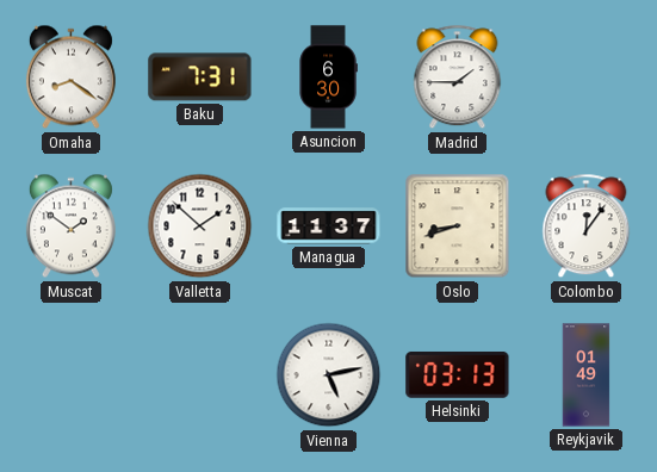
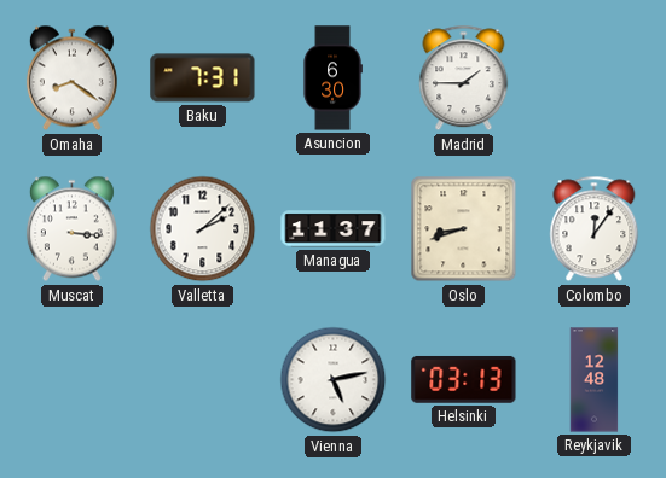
Muscat: 1:51 -> 3:16
Valletta: 1:52 -> 2:08
Reykjavik: 01:49 -> 12:48
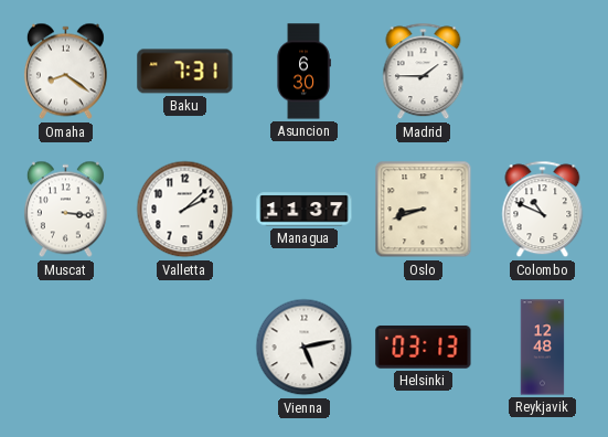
Colombo: 12:06 -> 10:49
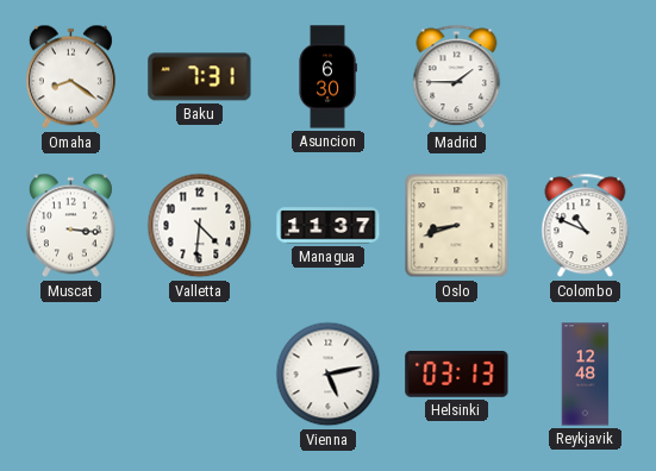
Valletta: 2:08 -> 4:31
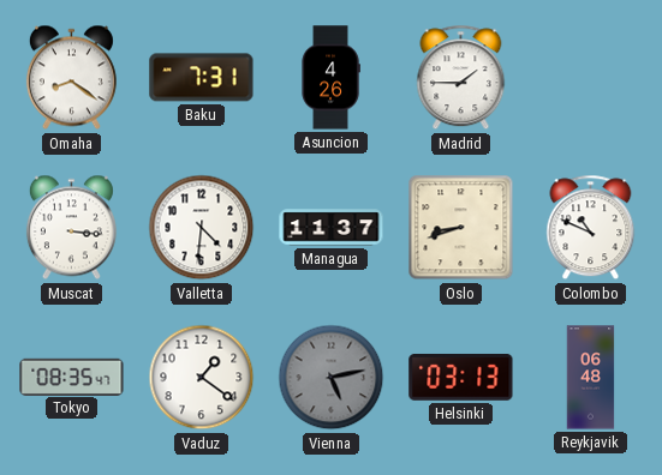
Asuncion: 6:30 -> 4:26
Tokyo: none -> 08:35
Vaduz: none -> 1:21
Vienna dial: white -> grey
Reykjavik: 12:48 -> 06:48
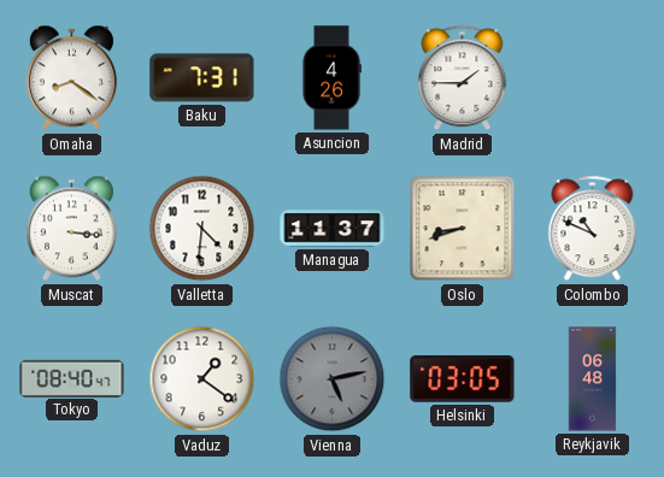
Tokyo: 08:35 -> 08:40
Helsinki: 03:13 -> 03:05
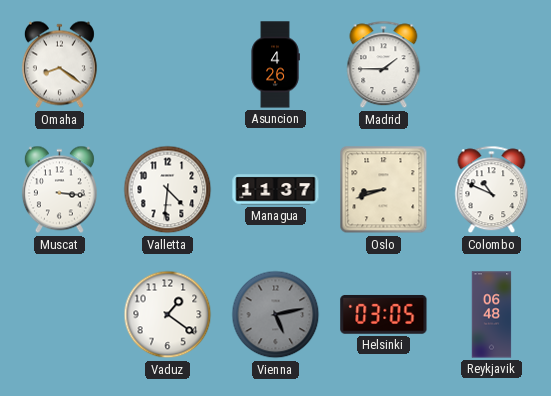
Baku: 7:31 -> none
Tokyo: 08:40 -> none
